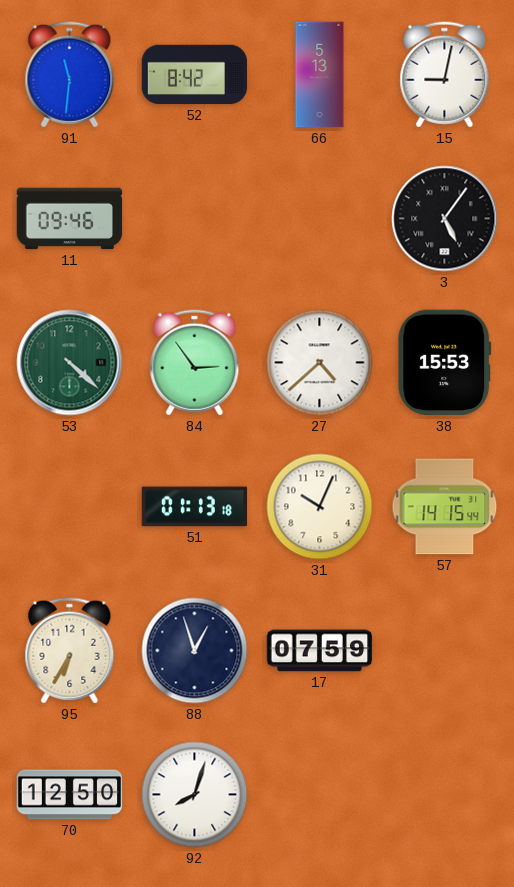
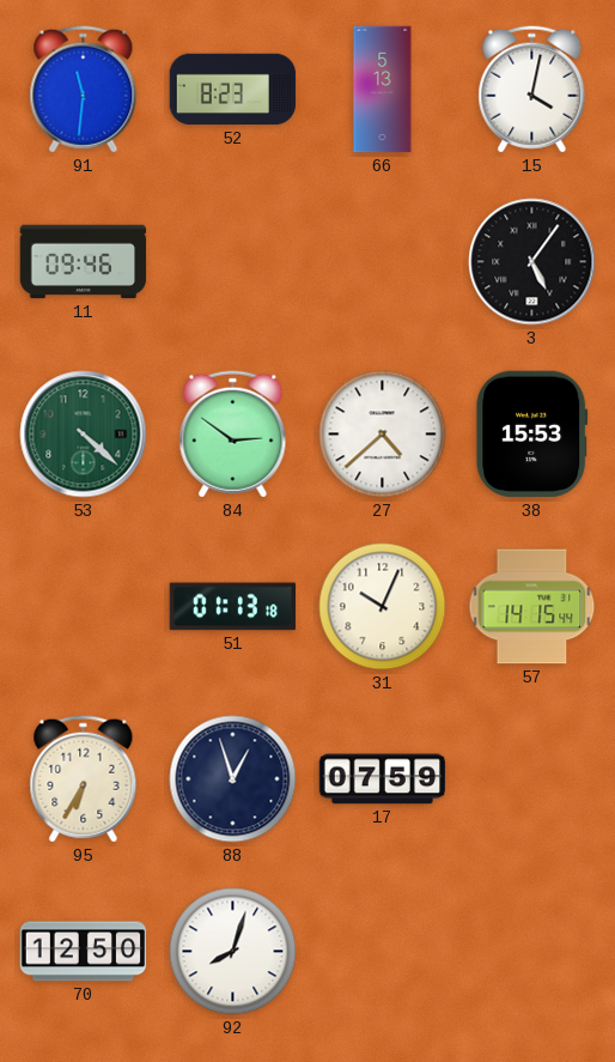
52: 8:42 -> 8:23
15: 9:02 -> 4:02
84: 2:54 -> 2:51
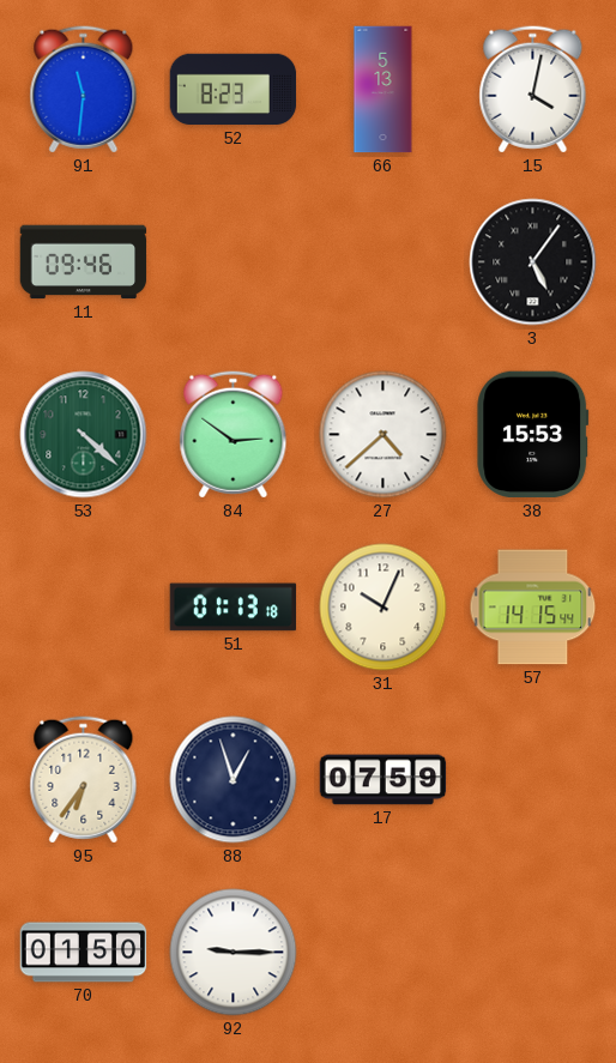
95: 6:35 -> 6:36
70: 12:50 -> 01:50
92: 8:03 -> 9:15
